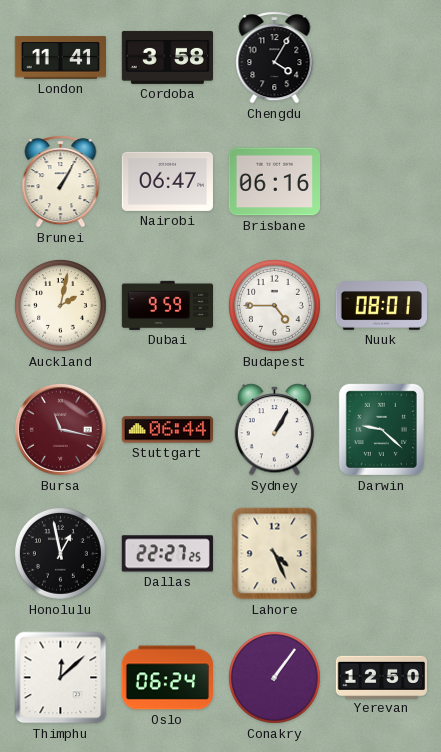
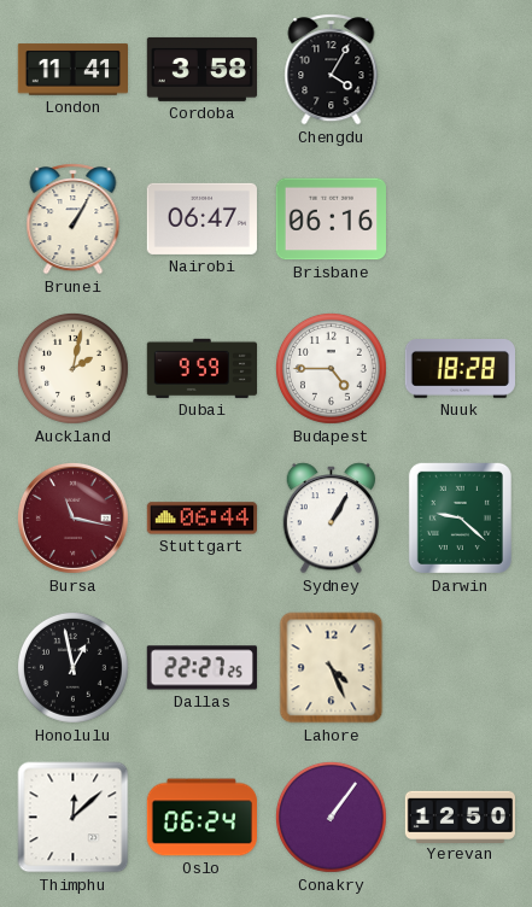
Nuuk: 08:01 -> 18:28
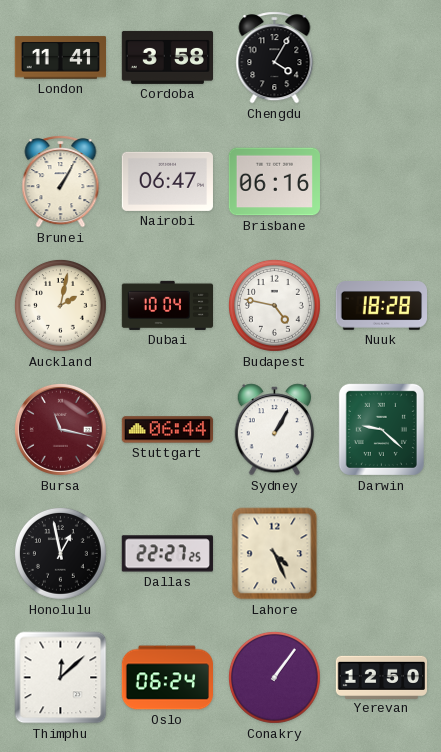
Dubai: 9:59 -> 10:04
Budapest: 4:45 -> 4:47
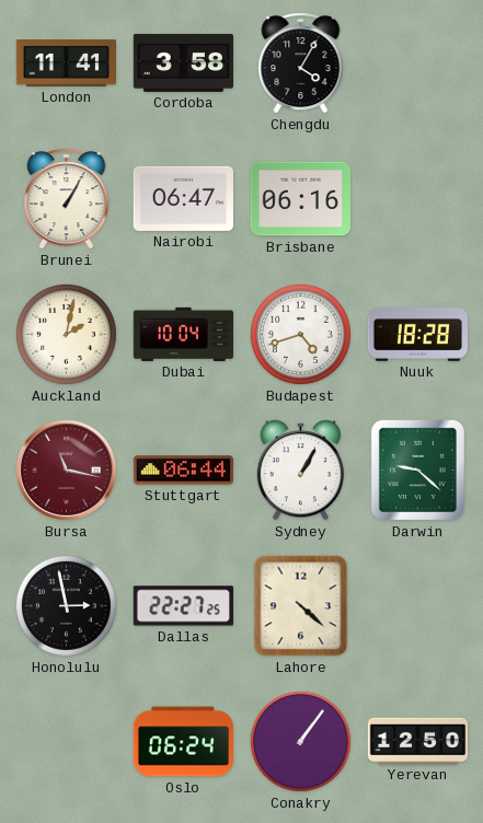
Budapest: 4:47 -> 4:42
Honolulu: 12:58 -> 2:58
Lahore: 4:26 -> 4:22
Thimphu: 12:08 -> none
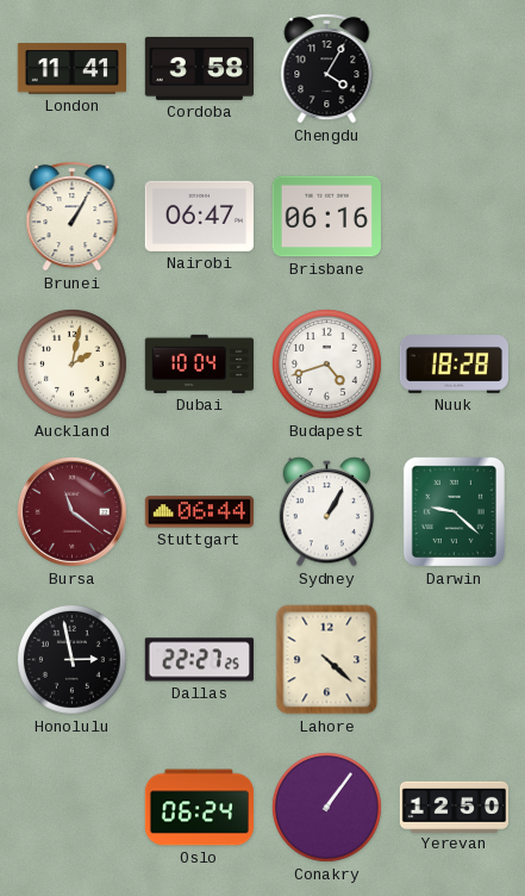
Bursa: 11:17 -> 11:21
